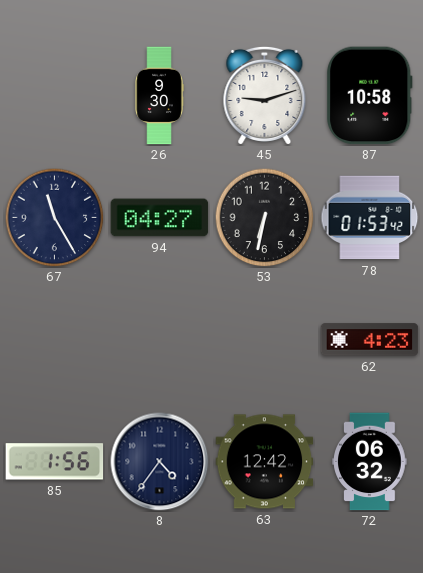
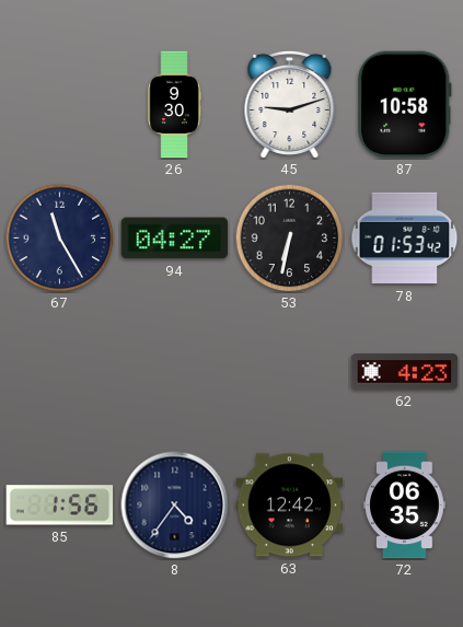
72: 06:32 -> 06:35
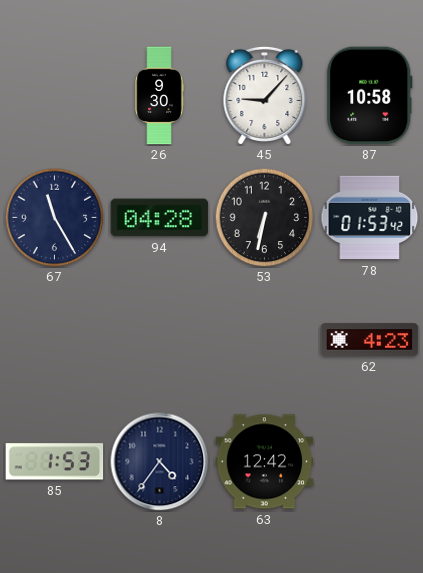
45: 9:12 -> 9:07
94: 04:27 -> 04:28
85: 1:56 -> 1:53
72: 06:35 -> none
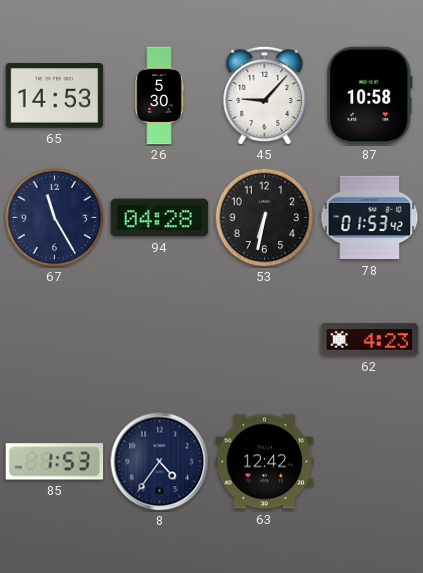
65: none -> 14:53
26: 9:30 -> 5:30
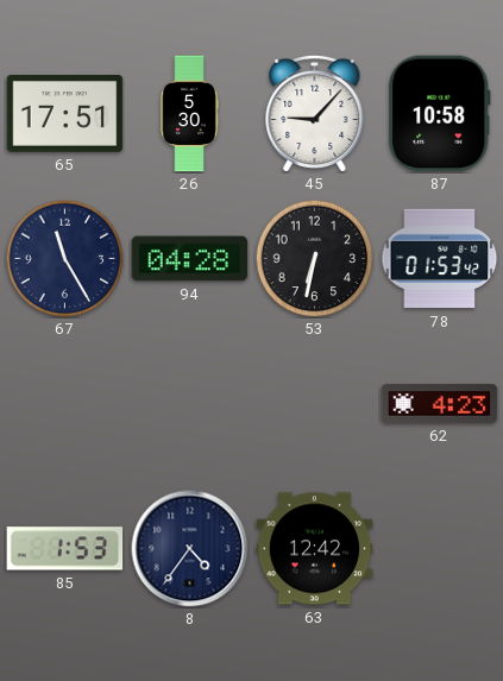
65: 14:53 -> 17:51
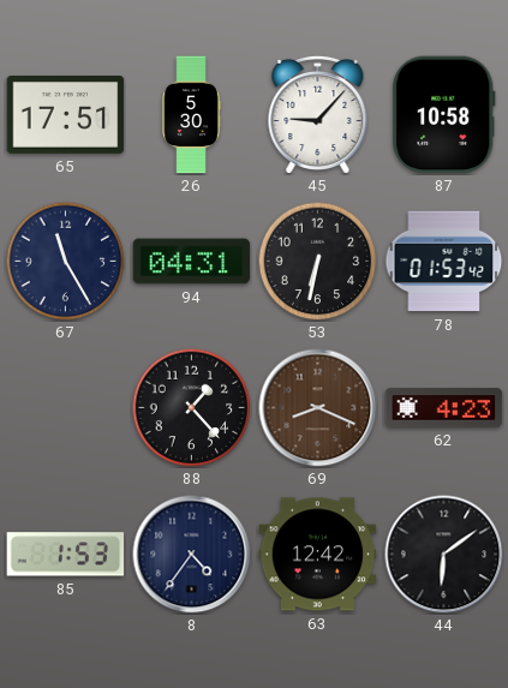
94: 04:28 -> 04:31
88: none -> 1:23
69: none -> 8:19
44: none -> 6:09
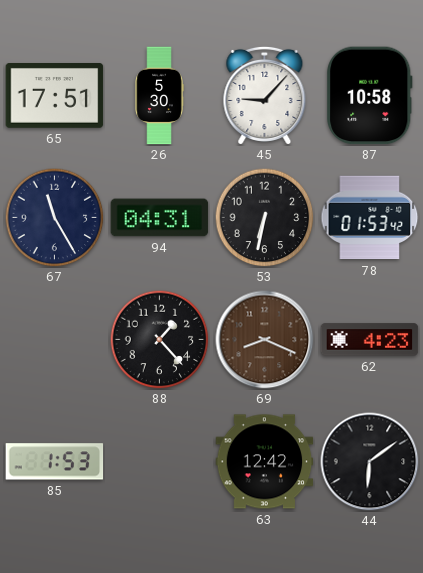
8: 4:36 -> none
